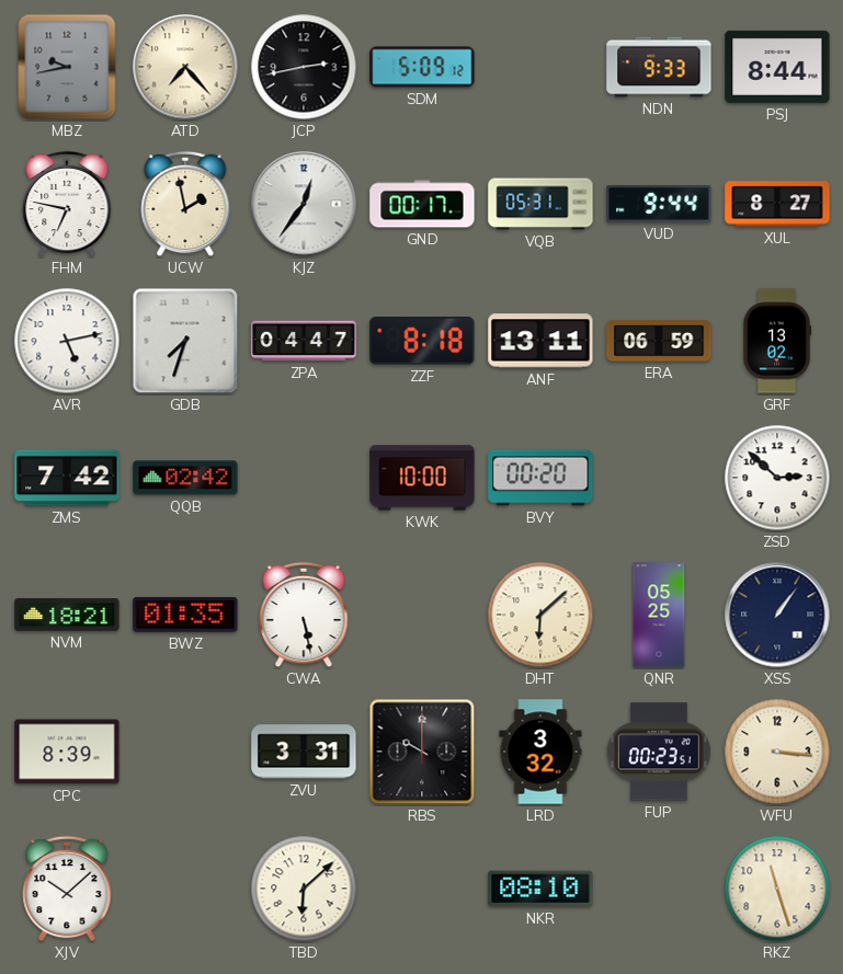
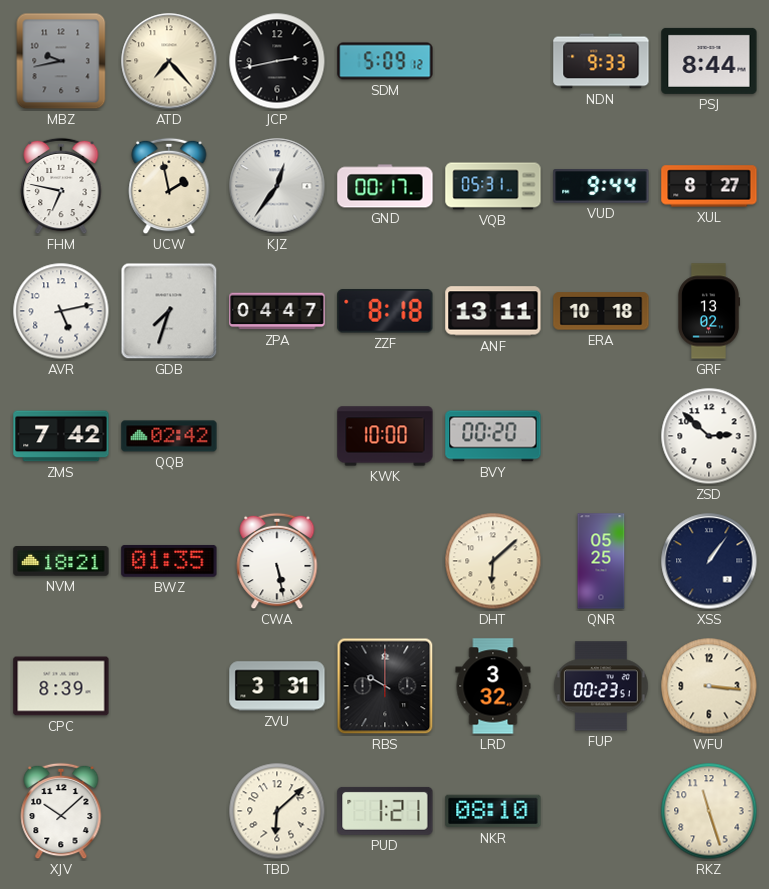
ERA: 06:59 -> 10:18
PUD: none -> 1:21
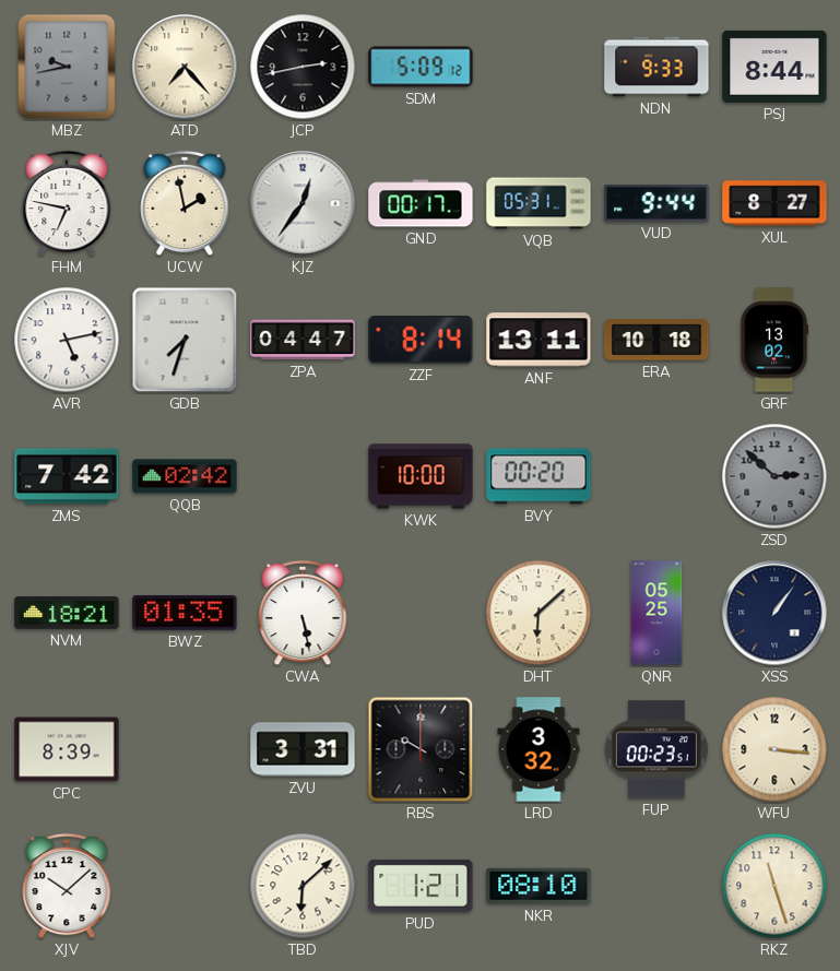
ZZF: 8:18 -> 8:14
ZSD dial: white -> grey
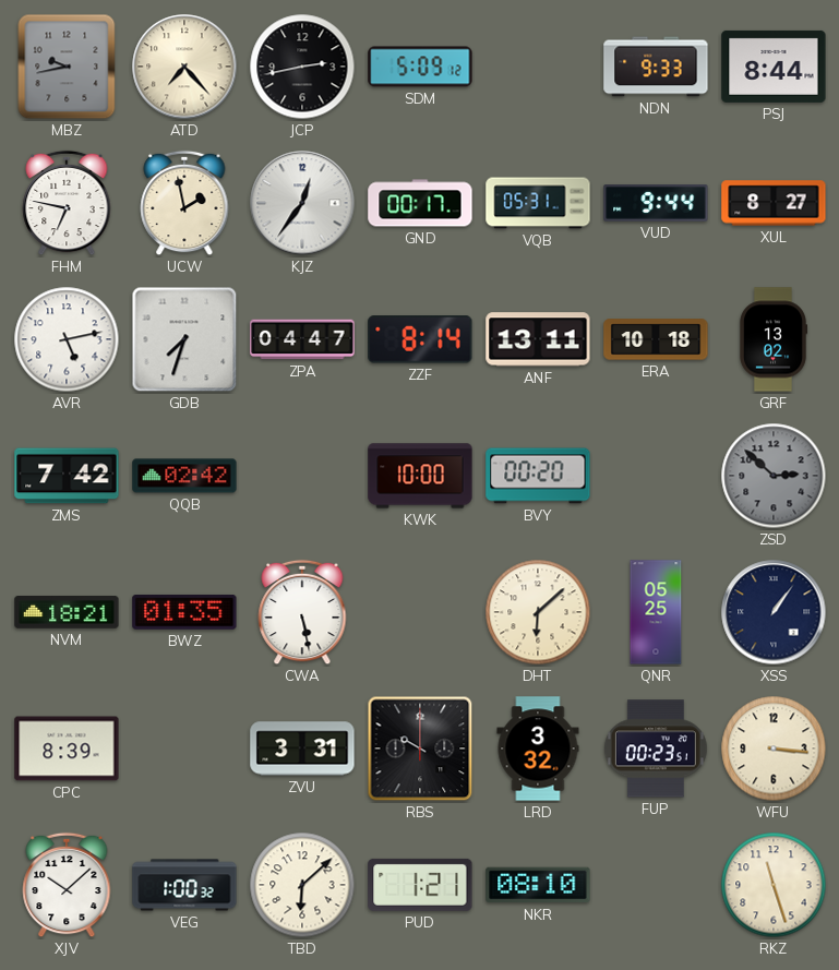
VEG: none -> 1:00
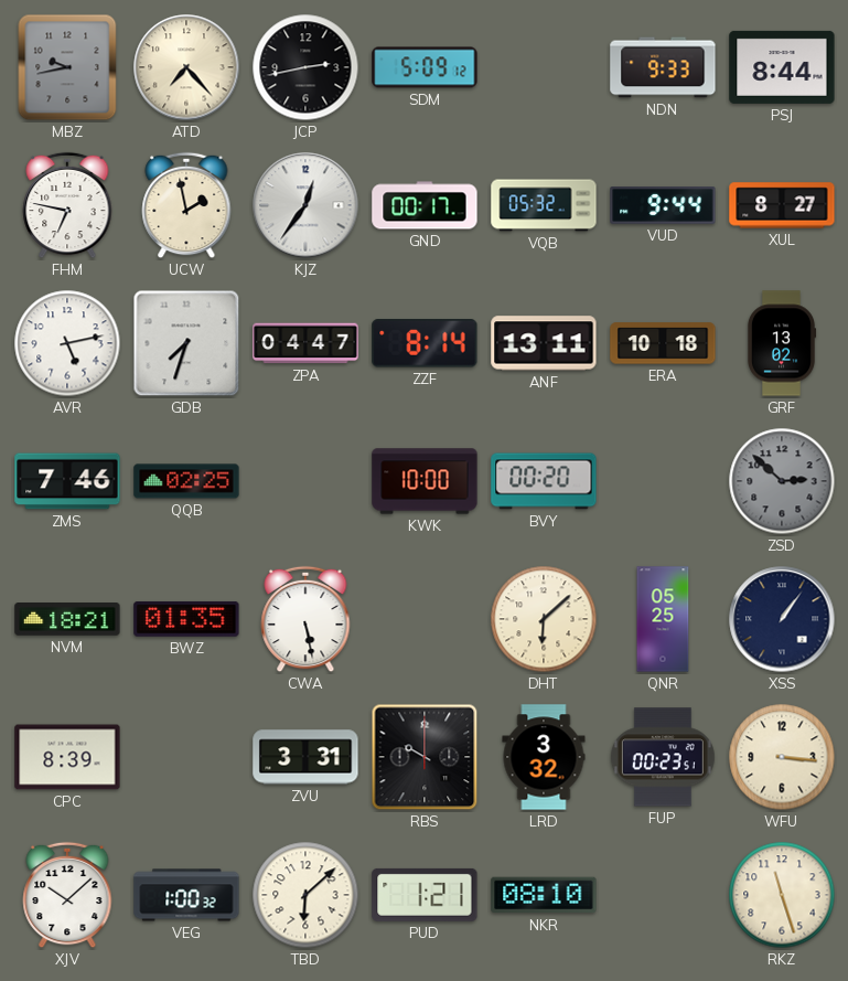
VQB: 05:31 -> 05:32
ZMS: 7:42 -> 7:46
QQB: 02:42 -> 02:25
